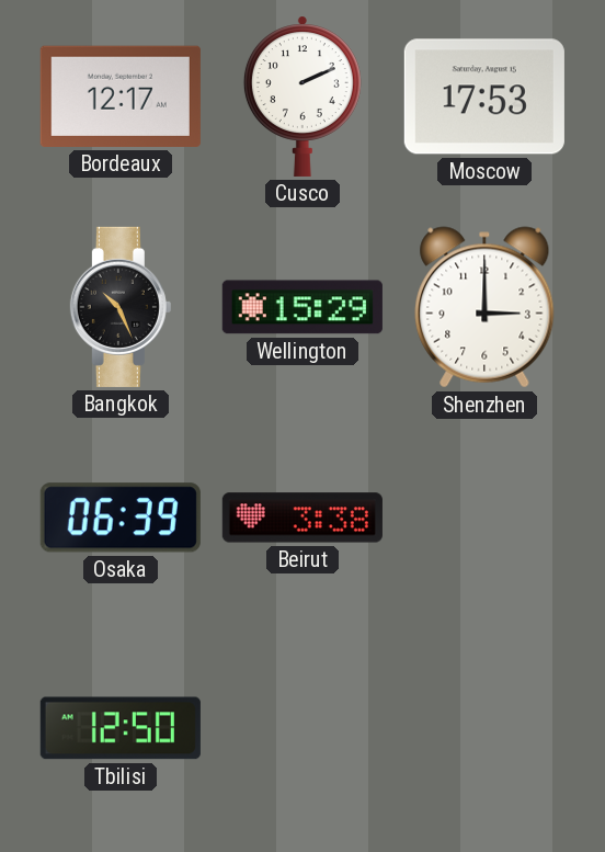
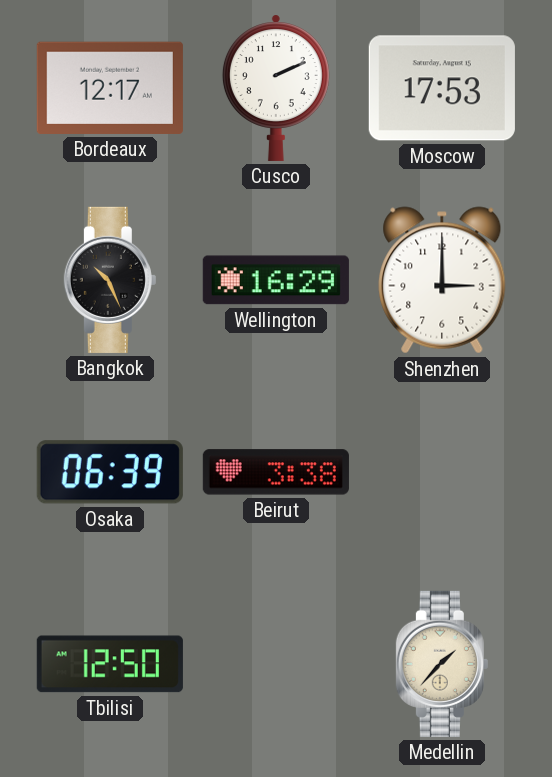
Wellington: 15:29 -> 16:29
Medellin: none -> 1:37
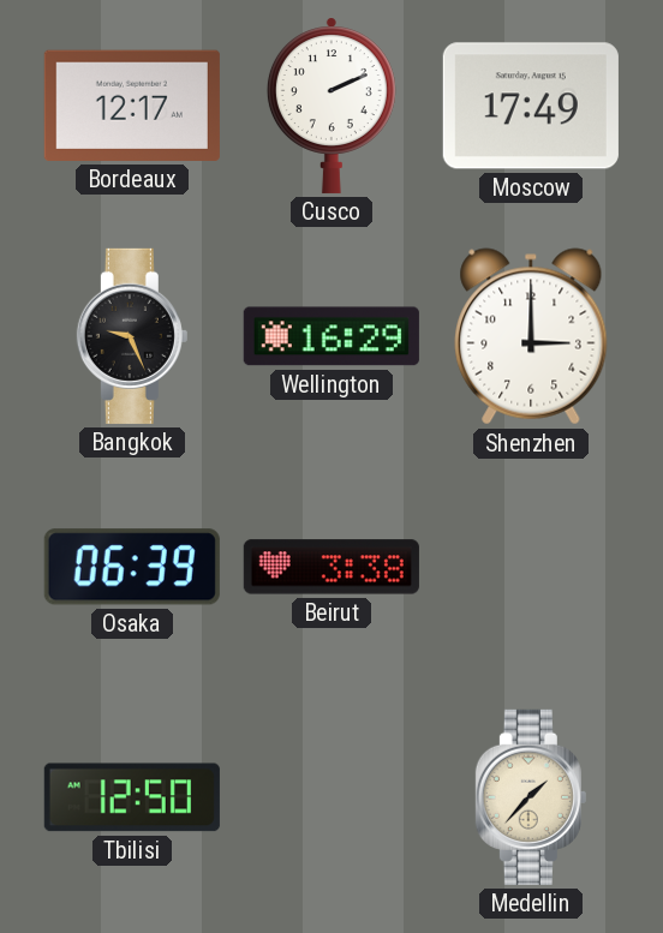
Moscow: 17:53 -> 17:49
Bangkok: 10:26 -> 9:26
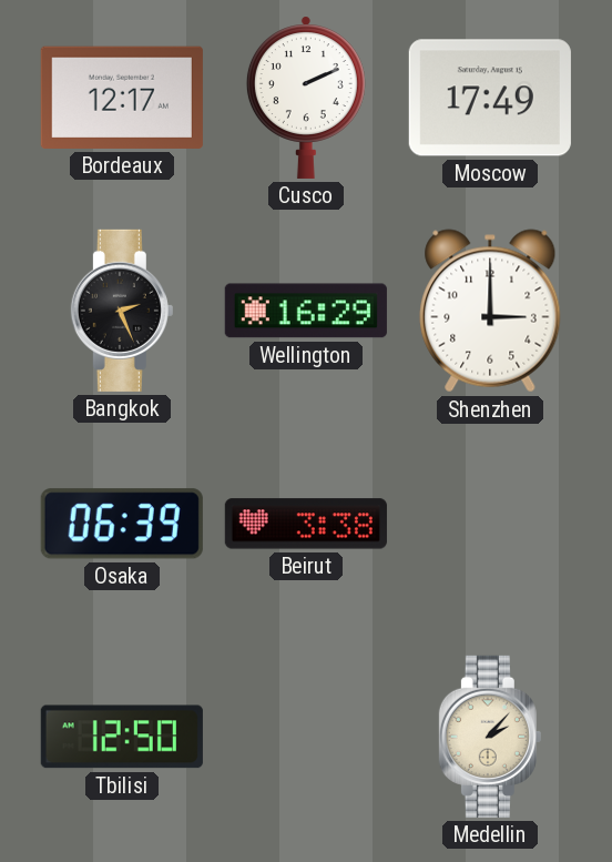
Bangkok: 9:26 -> 2:26
Medellin: 1:37 -> 2:07
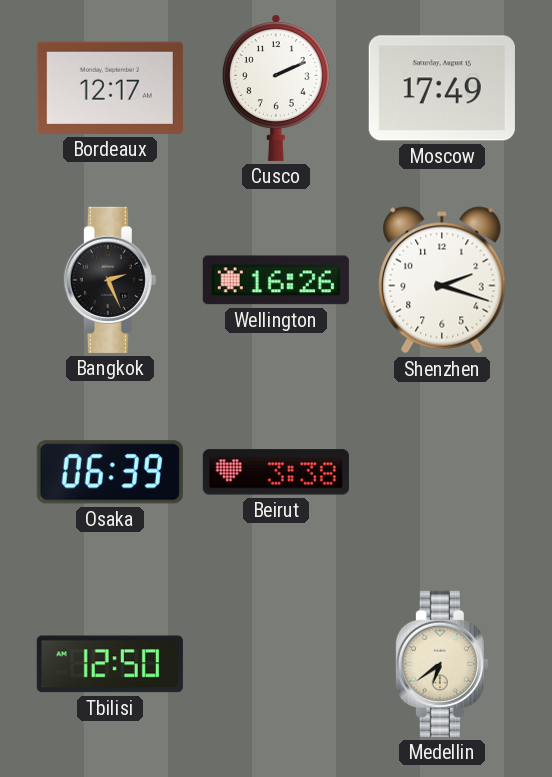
Wellington: 16:29 -> 16:26
Shenzhen: 3:00 -> 2:18
Medellin: 2:07 -> 6:39
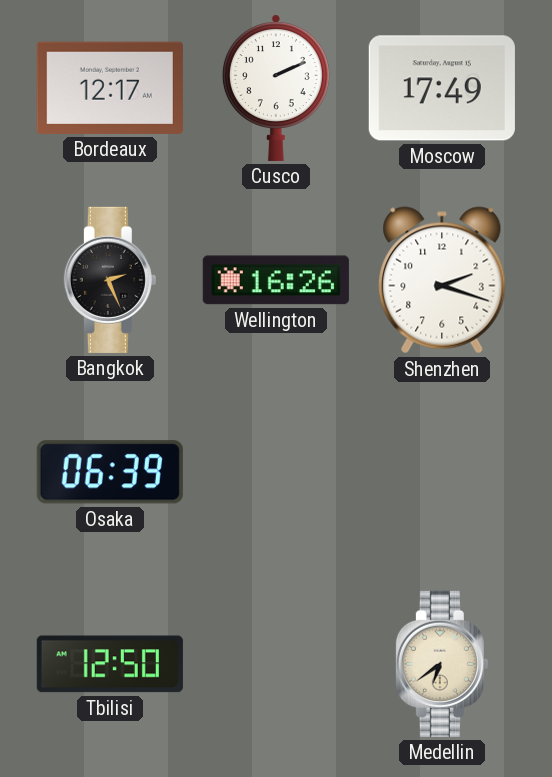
Beirut: 3:38 -> none
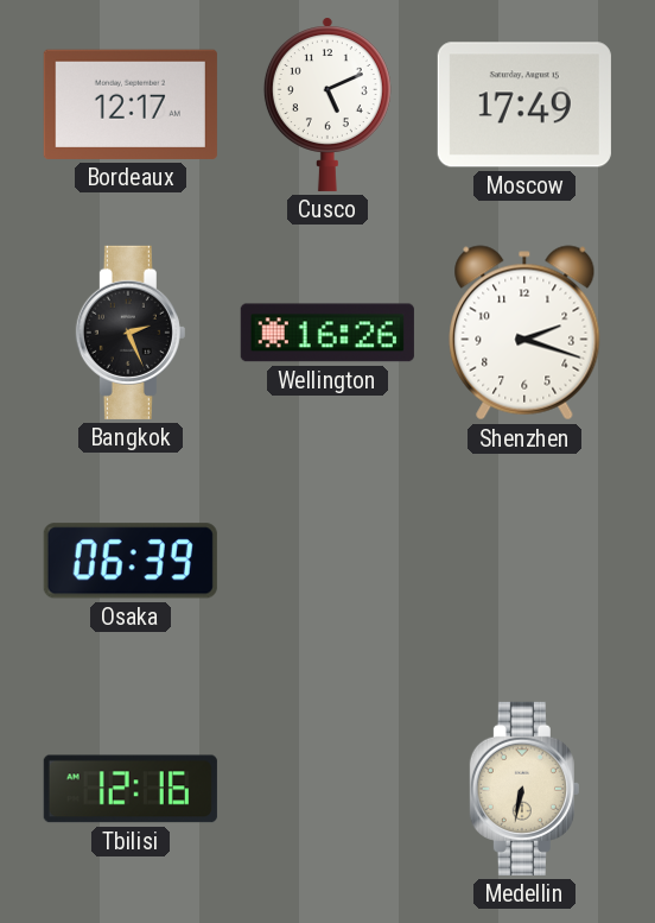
Cusco: 2:11 -> 5:11
Tbilisi: 12:50 -> 12:16
Medellin: 6:39 -> 6:32
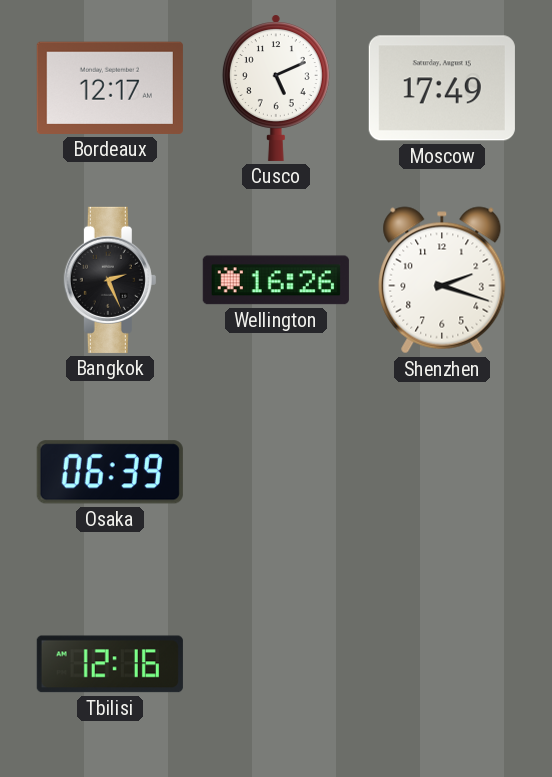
Medellin: 6:32 -> none
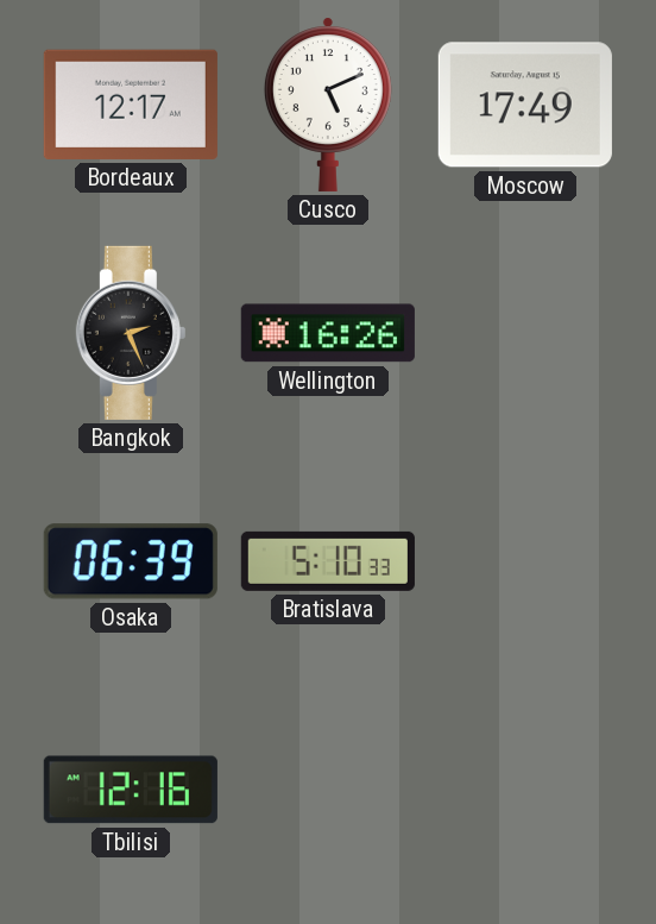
Shenzhen: 2:18 -> none
Bratislava: none -> 5:10
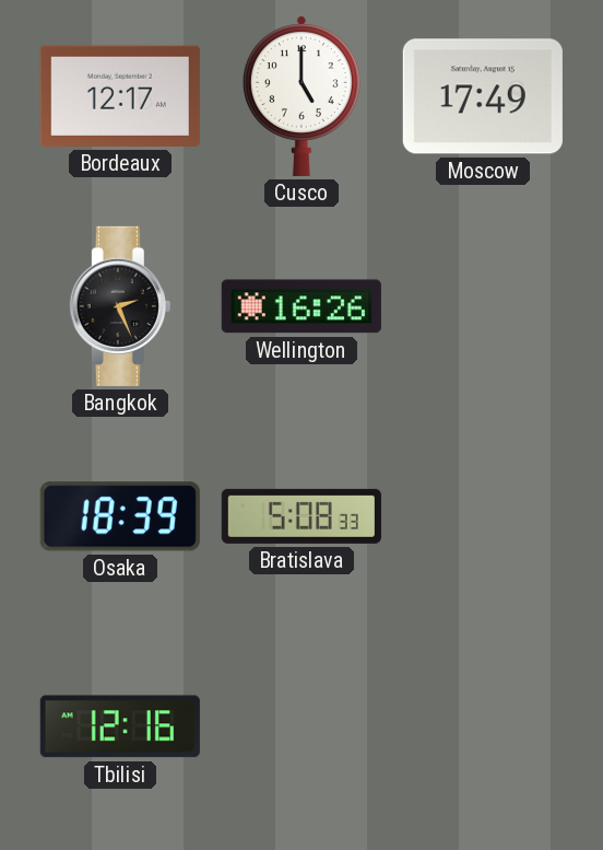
Cusco: 5:11 -> 5:00
Osaka: 06:39 -> 18:39
Bratislava: 5:10 -> 5:08
